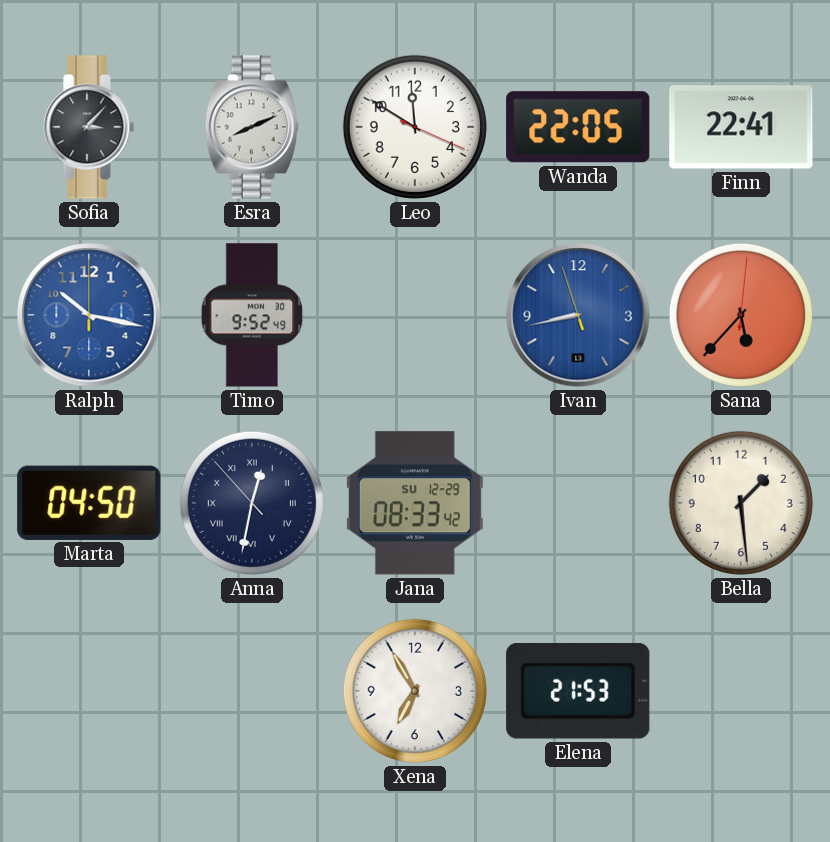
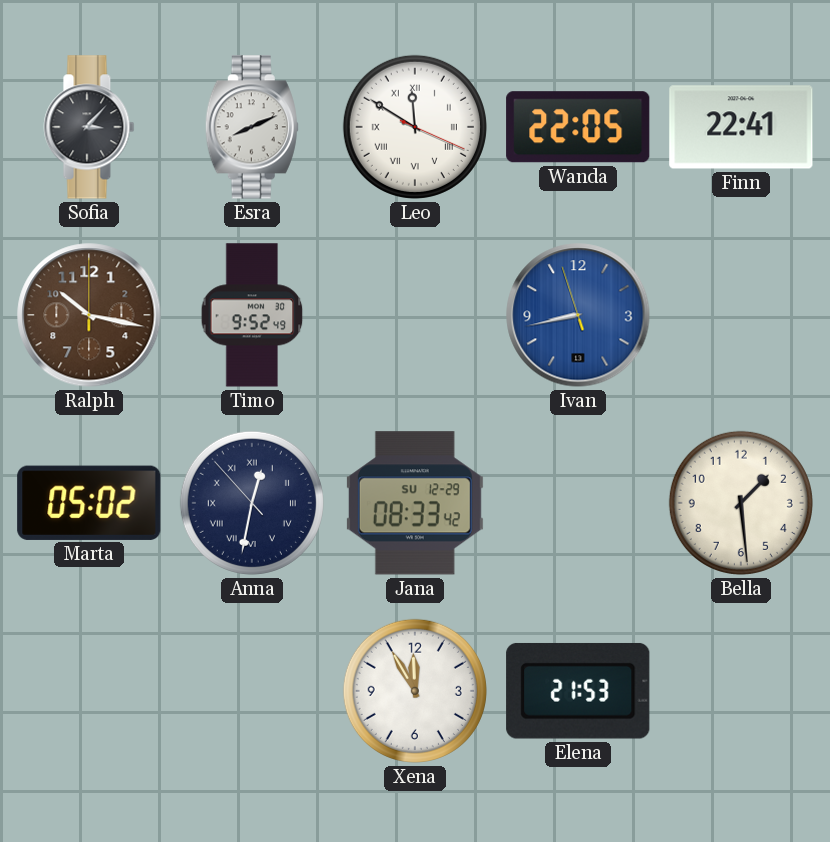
Leo numerals: Arabic -> Roman
Ralph dial: blue -> brown
Sana: 5:37 -> none
Marta: 04:50 -> 05:02
Xena: 6:55 -> 11:55
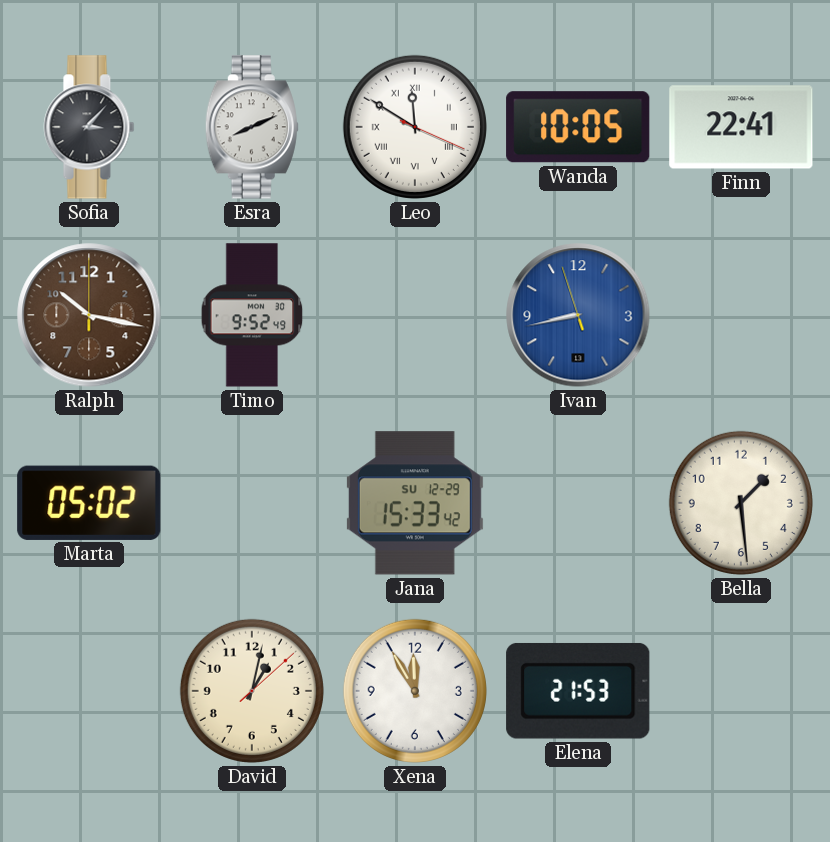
Wanda: 22:05 -> 10:05
Anna: 12:31 -> none
Jana: 08:33 -> 15:33
David: none -> 1:02
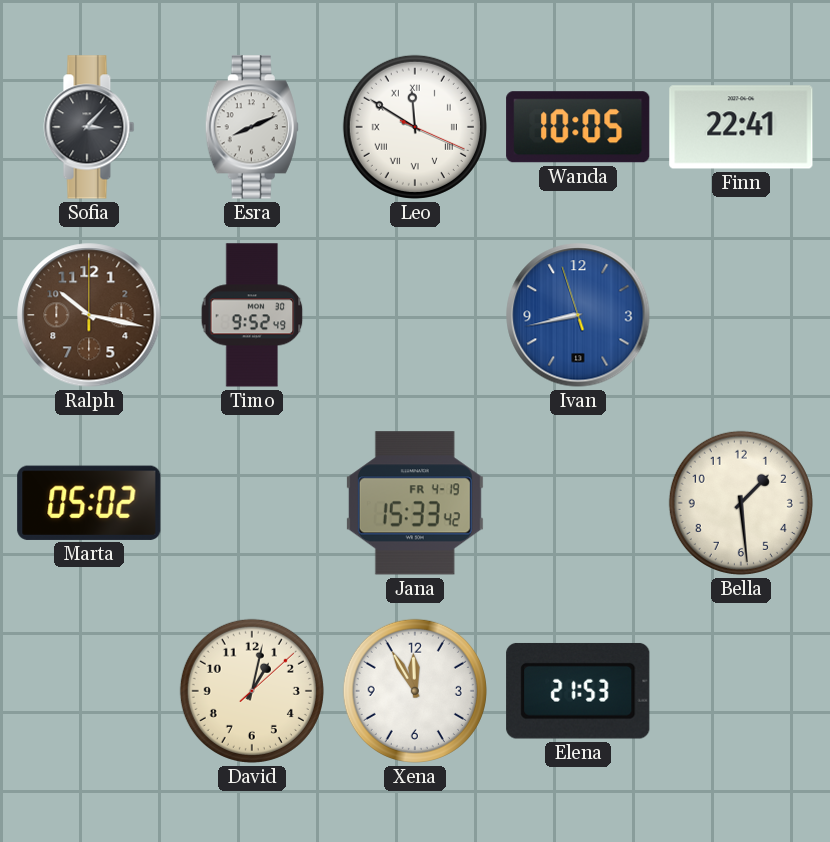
Jana date: SU 12-29 -> FR 4-19
